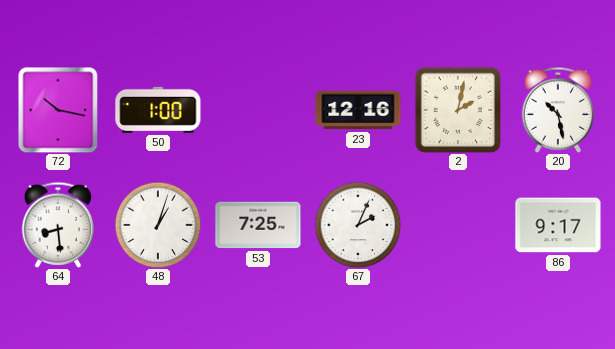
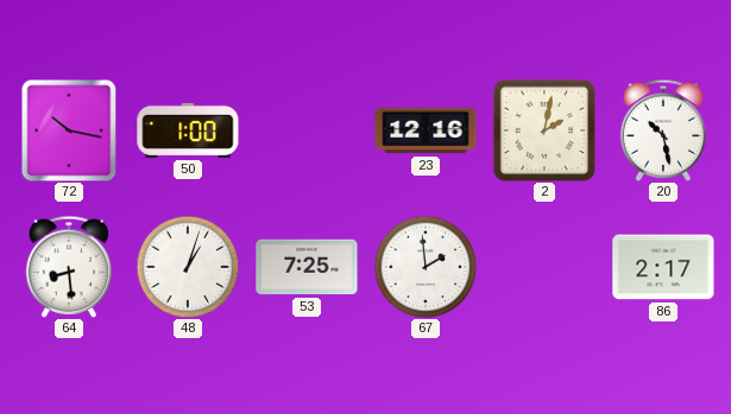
67: 2:04 -> 1:59
86: 9:17 -> 2:17
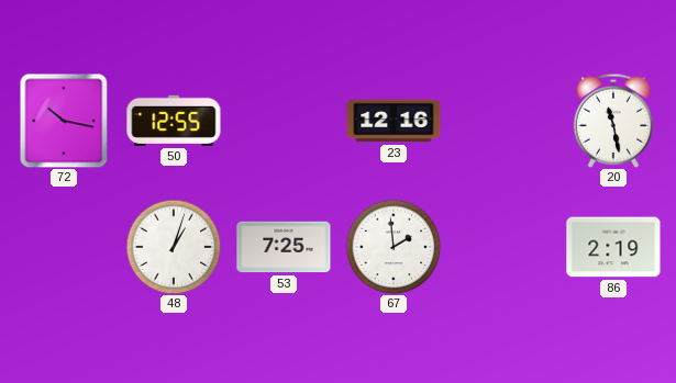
50: 1:00 -> 12:55
2: 2:02 -> none
20: 10:28 -> 11:28
64: 8:29 -> none
86: 2:17 -> 2:19
